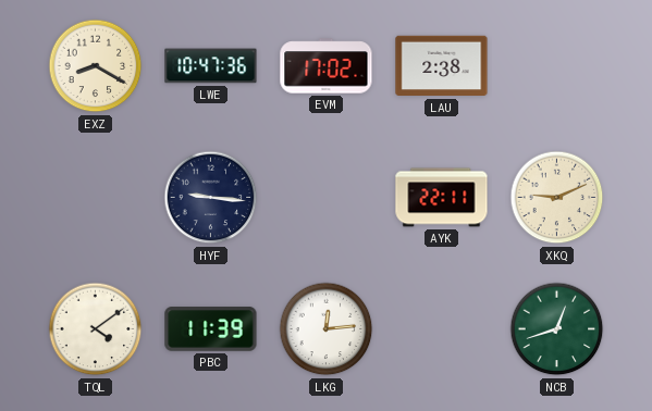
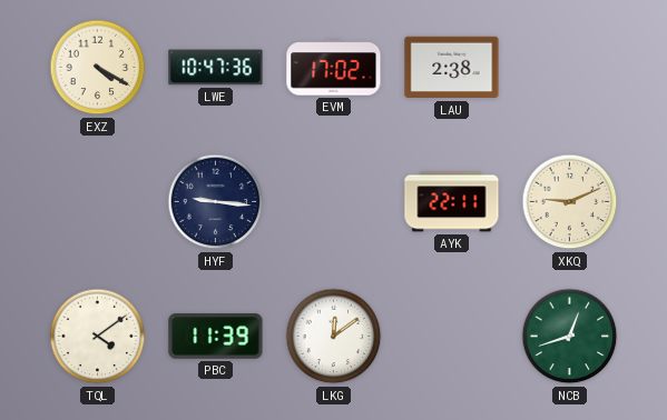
EXZ: 8:20 -> 4:20
LKG: 12:14 -> 12:09
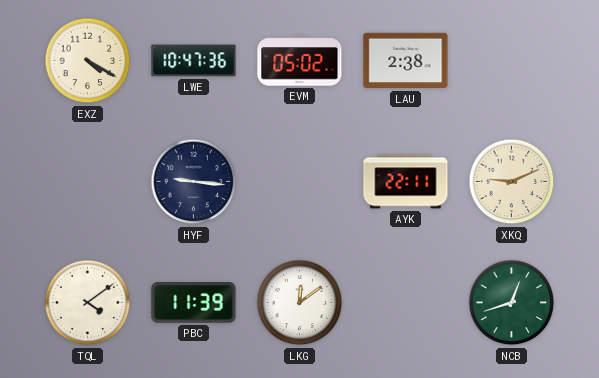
EVM: 17:02 -> 05:02
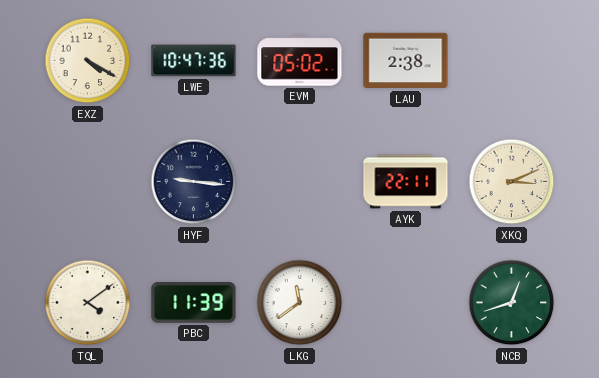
XKQ: 9:11 -> 3:11
LKG: 12:09 -> 11:39
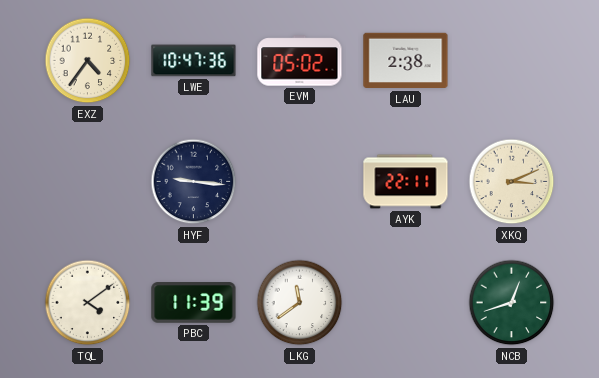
EXZ: 4:20 -> 4:36
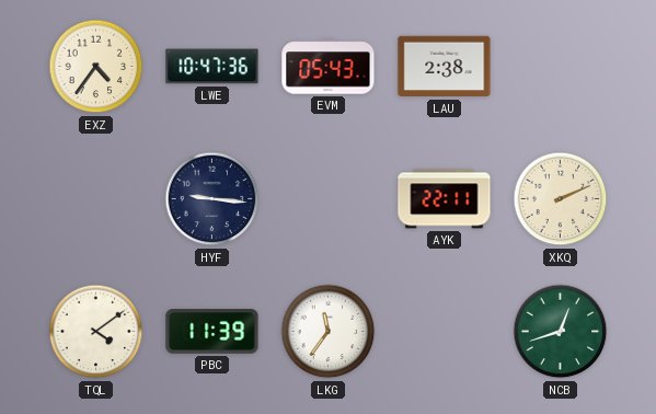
EVM: 05:02 -> 05:43
XKQ: 3:11 -> 2:11
LKG: 11:39 -> 11:36
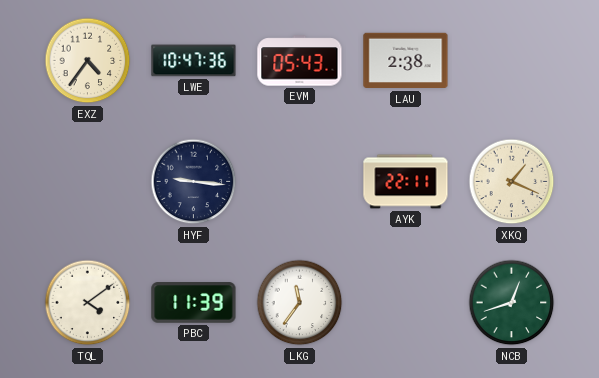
XKQ: 2:11 -> 1:19
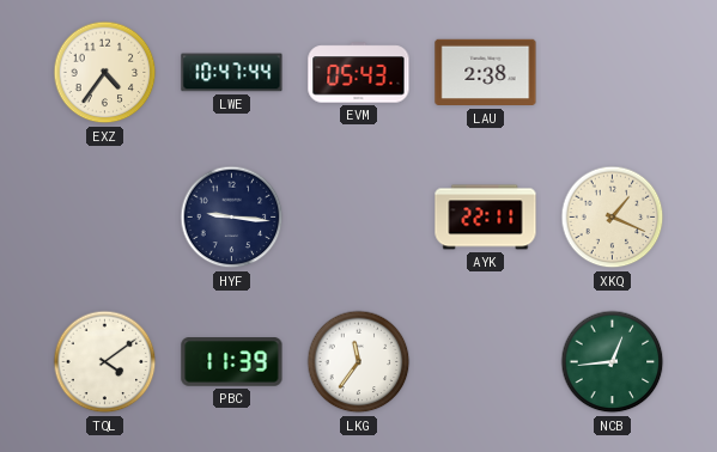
LWE: 10:47:36 -> 10:47:44
NCB: 12:42 -> 12:44
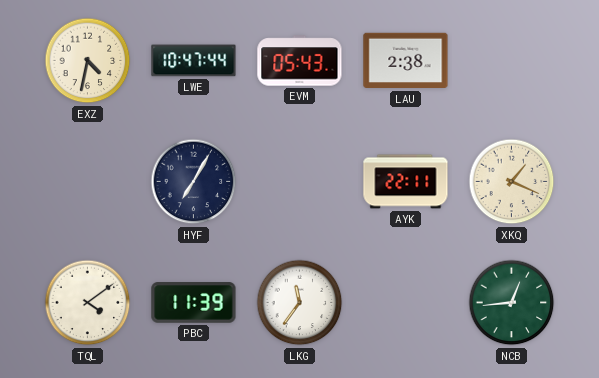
EXZ: 4:36 -> 4:32
HYF: 9:16 -> 7:05
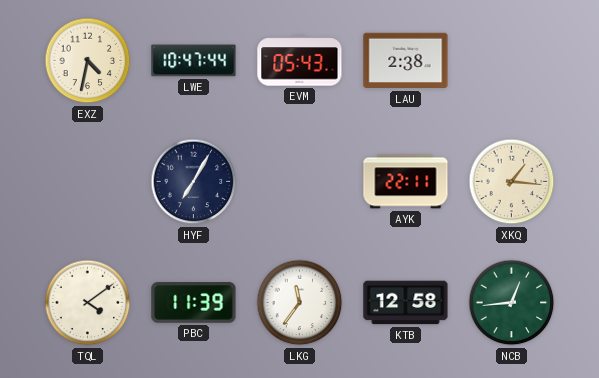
XKQ: 1:19 -> 1:16
KTB: none -> 12:58
